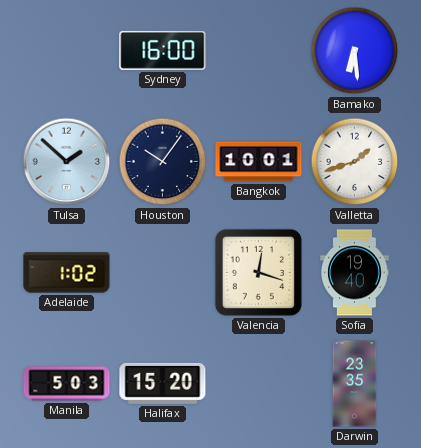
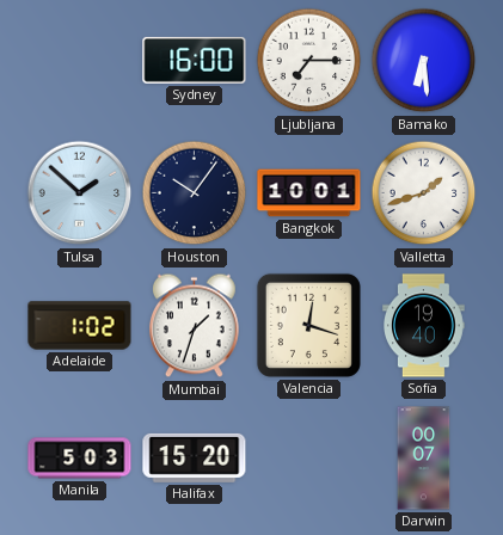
Ljubljana: none -> 7:15
Mumbai: none -> 1:33
Darwin: 23:35 -> 00:07
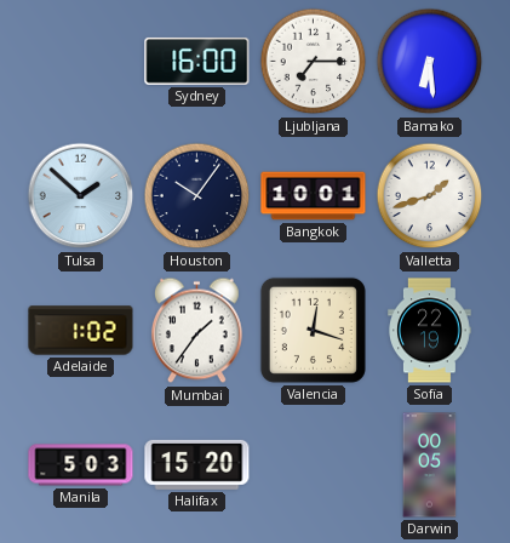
Mumbai: 1:33 -> 1:36
Sofia: 19:40 -> 22:19
Darwin: 00:07 -> 00:05
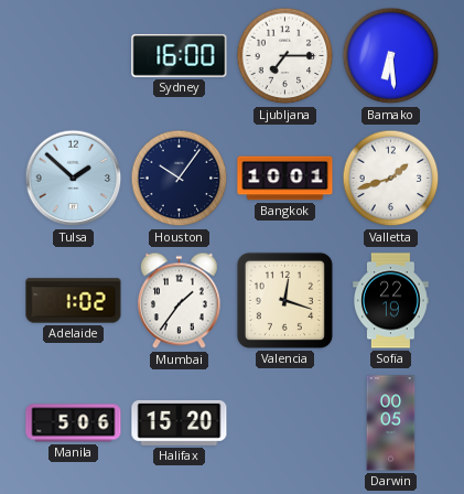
Manila: 5:03 -> 5:06
